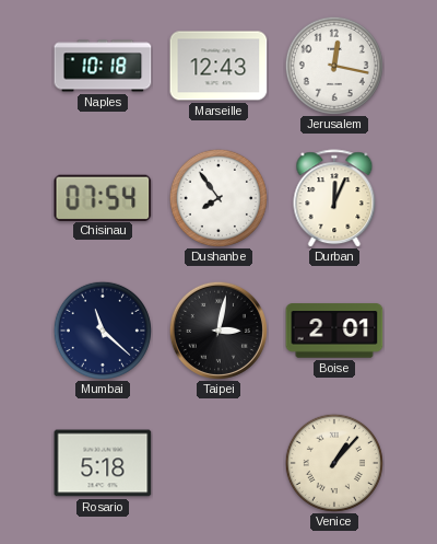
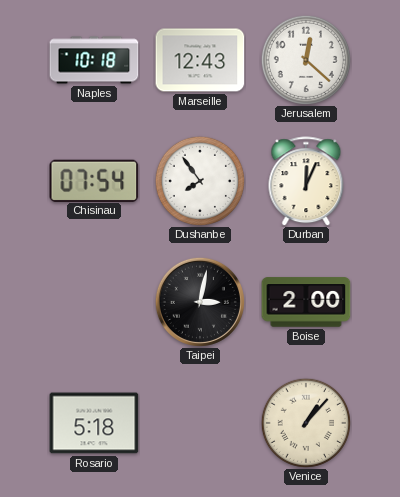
Jerusalem: 12:17 -> 12:22
Mumbai: 11:22 -> none
Boise: 2:01 -> 2:00
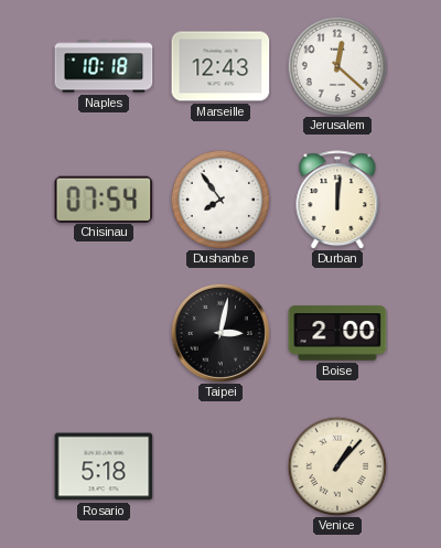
Durban: 12:04 -> 12:01
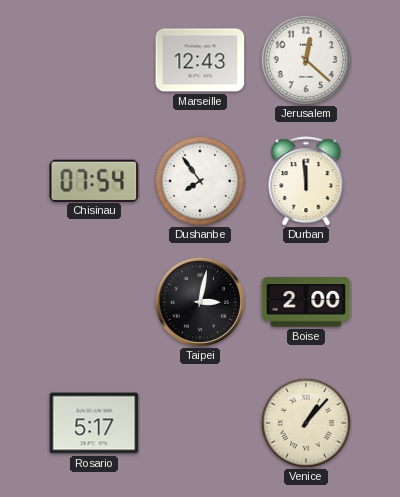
Naples: 10:18 -> none
Durban: 12:01 -> 11:59
Rosario: 5:18 -> 5:17
